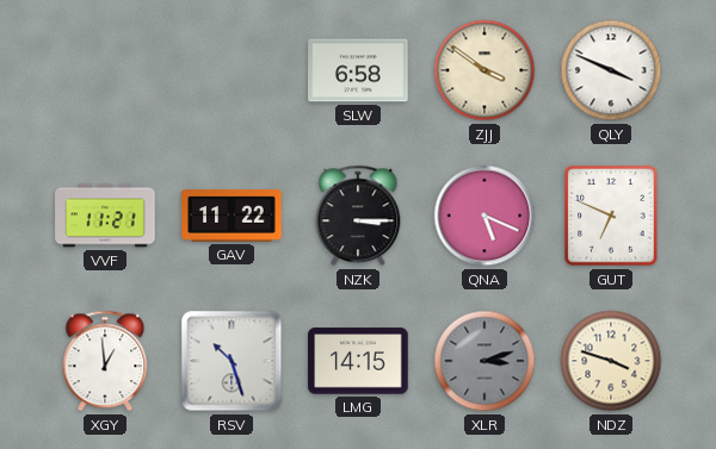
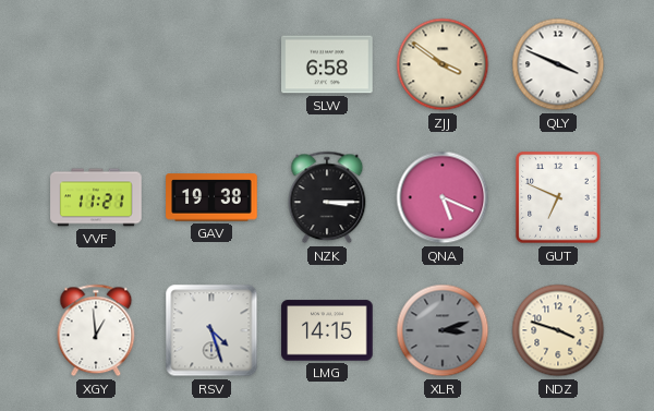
GAV: 11:22 -> 19:38
RSV: 10:27 -> 4:27
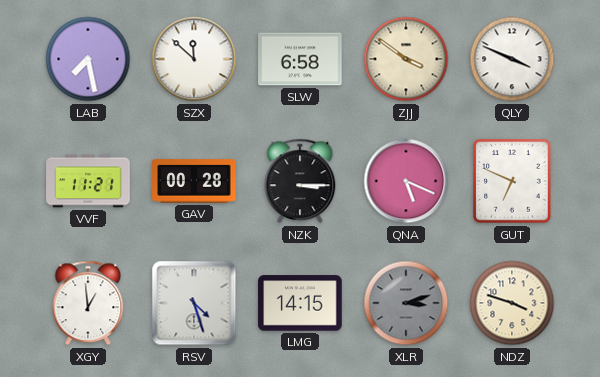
LAB: none -> 7:28
SZX: none -> 11:52
GAV: 19:38 -> 00:28
